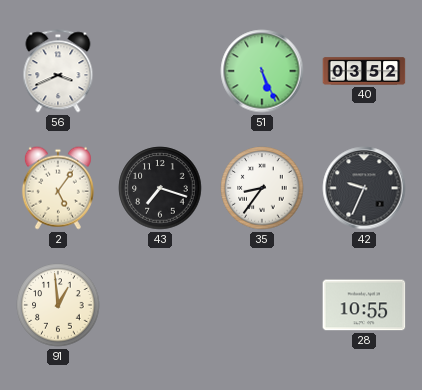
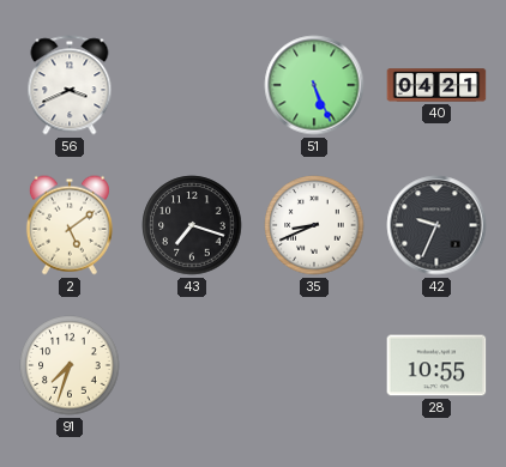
40: 03:52 -> 04:21
2: 5:06 -> 5:09
35: 8:36 -> 8:41
91: 12:59 -> 7:33
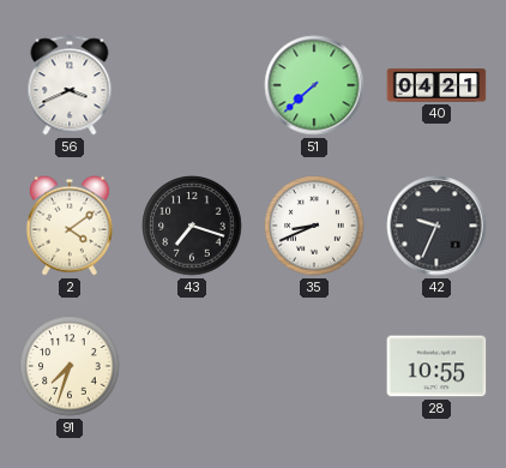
51: 5:26 -> 7:38
2: 5:09 -> 4:09
